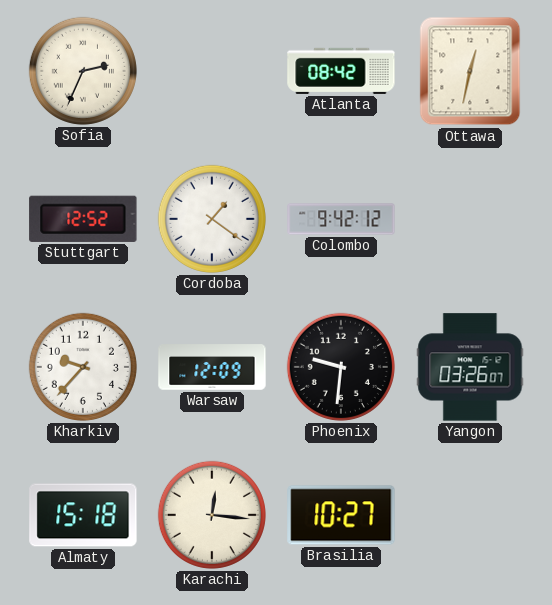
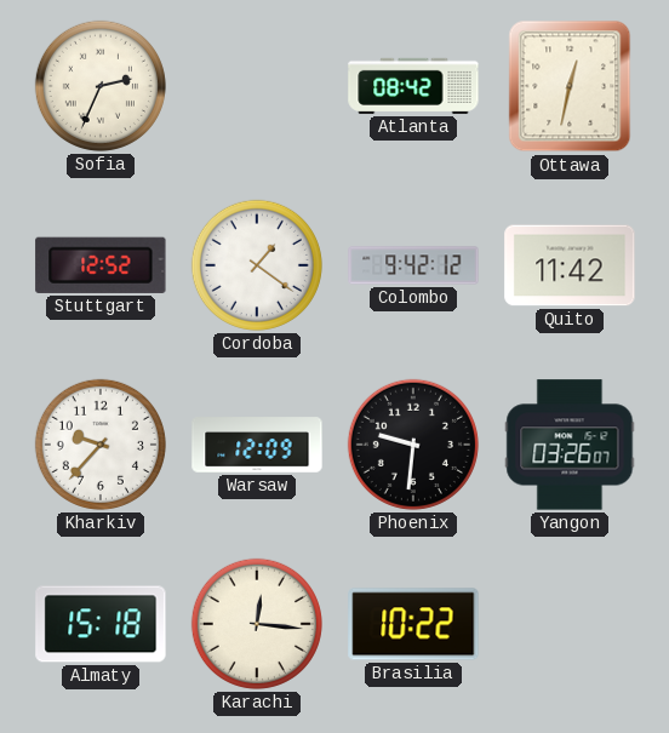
Quito: none -> 11:42
Brasilia: 10:27 -> 10:22
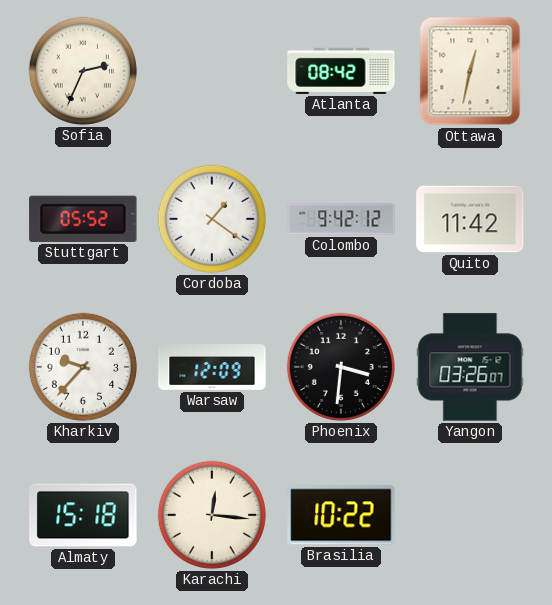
Stuttgart: 12:52 -> 05:52
Phoenix: 9:31 -> 3:31
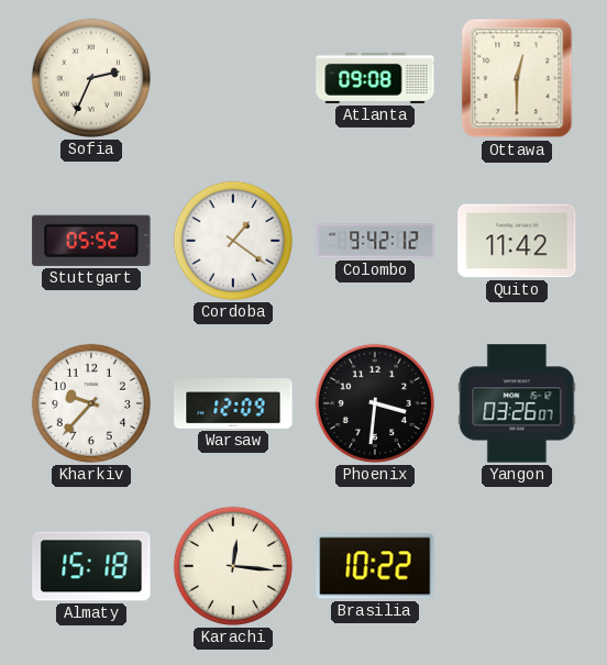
Atlanta: 08:42 -> 09:08
Ottawa: 12:32 -> 12:30
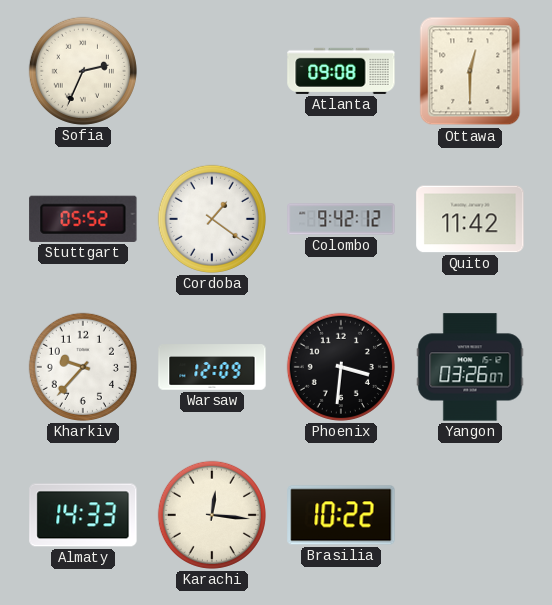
Almaty: 15:18 -> 14:33
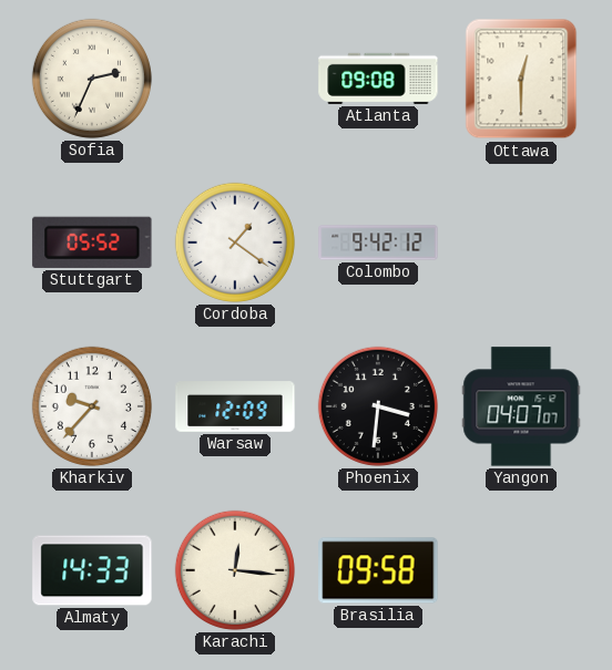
Quito: 11:42 -> none
Yangon: 03:26 -> 04:07
Brasilia: 10:22 -> 09:58
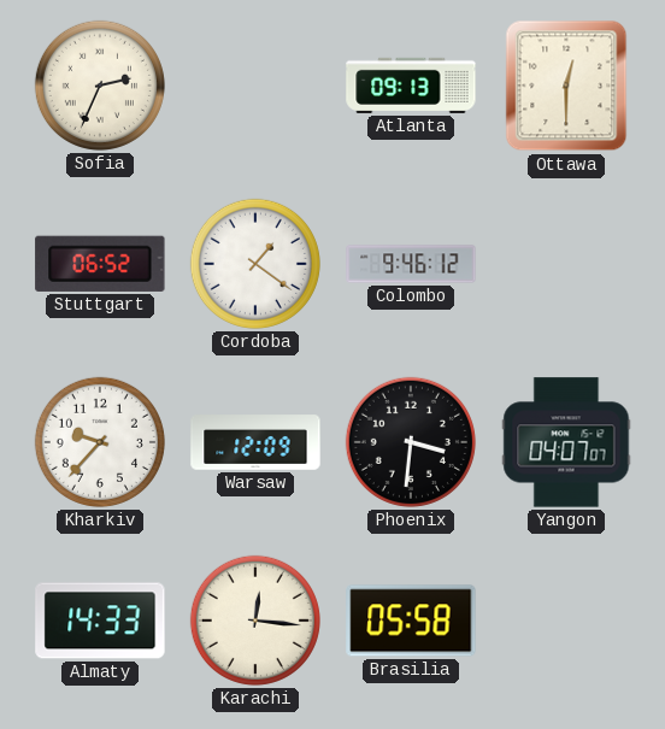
Atlanta: 09:08 -> 09:13
Stuttgart: 05:52 -> 06:52
Colombo: 9:42 -> 9:46
Brasilia: 09:58 -> 05:58
